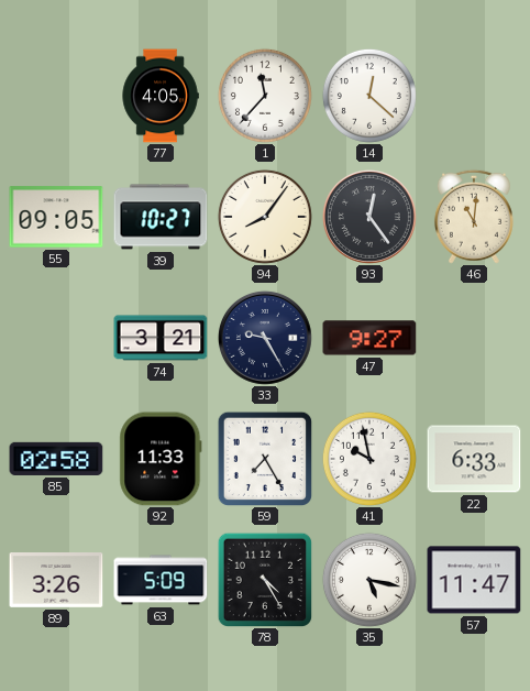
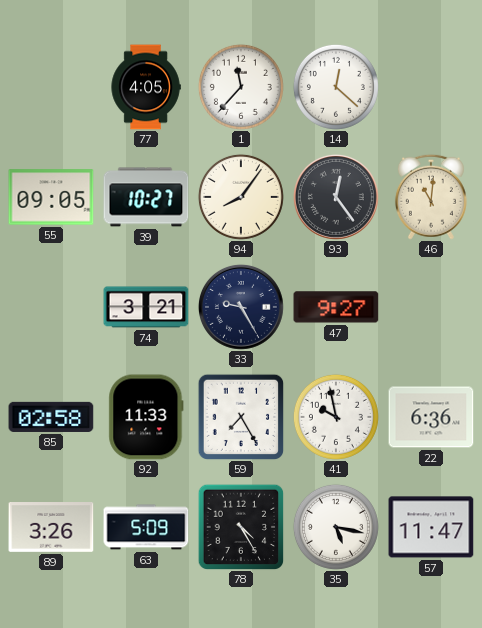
22: 6:33 -> 6:36
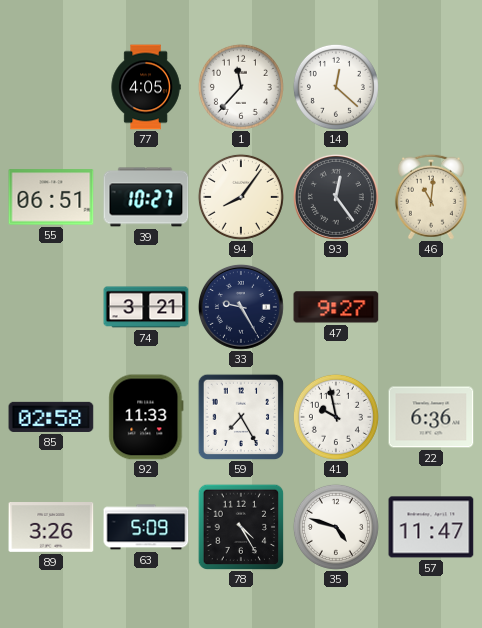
55: 09:05 -> 06:51
35: 5:17 -> 4:48
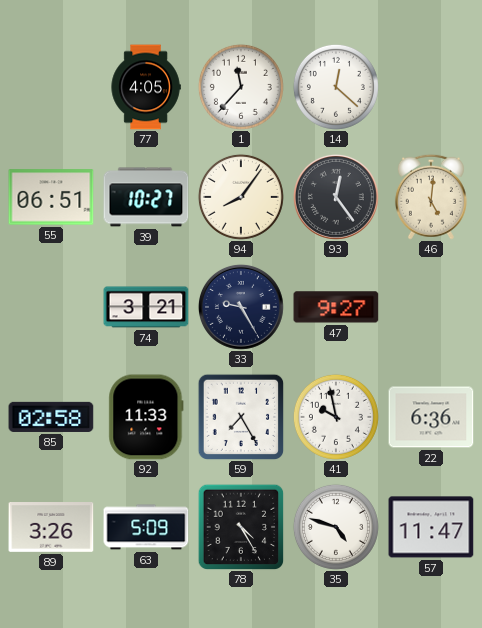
46: 11:01 -> 5:01
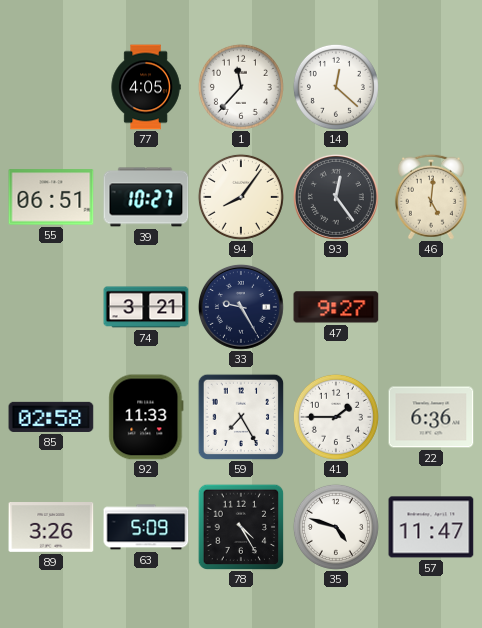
41: 9:58 -> 1:45
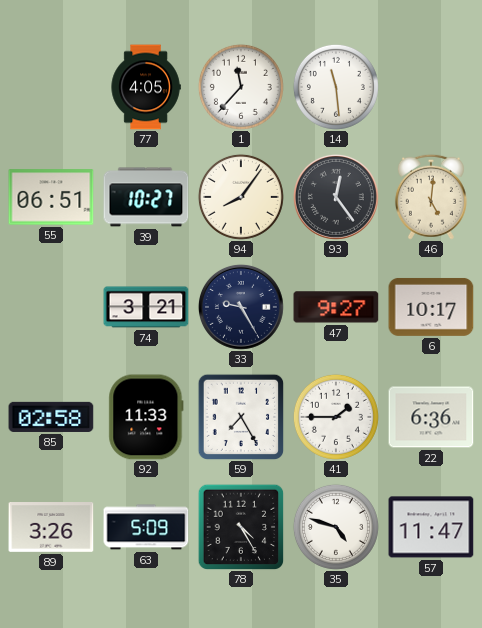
14: 12:22 -> 11:29
6: none -> 10:17
